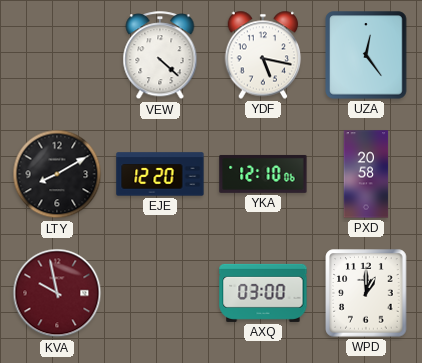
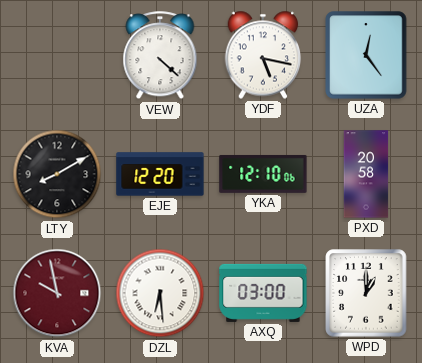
DZL: none -> 6:29
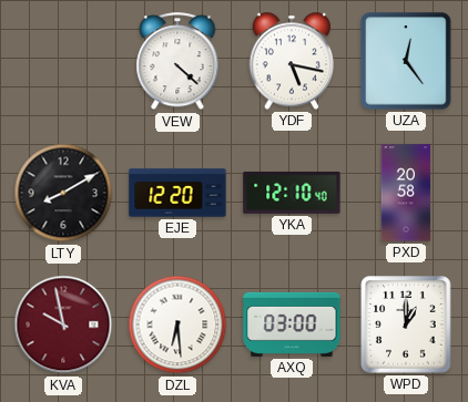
YKA: 12:10:06 -> 12:10:40
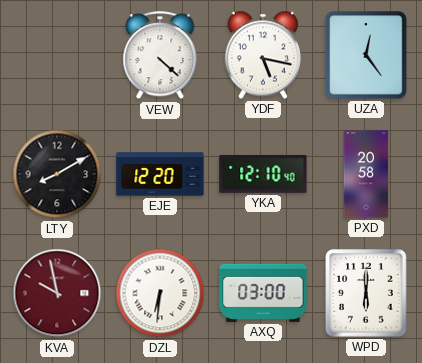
DZL: 6:29 -> 6:31
WPD: 1:00 -> 6:00
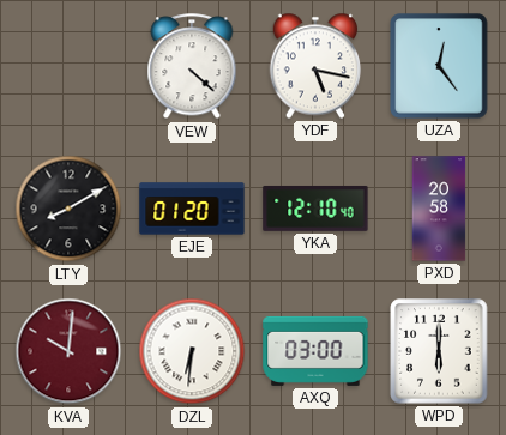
EJE: 12:20 -> 01:20
KVA: 9:58 -> 10:01
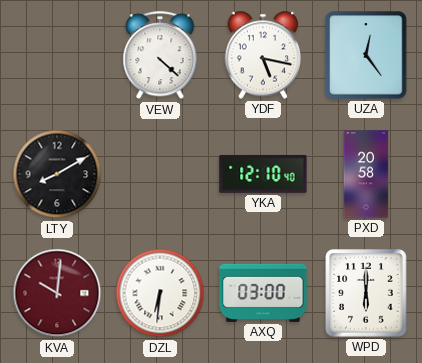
EJE: 01:20 -> none
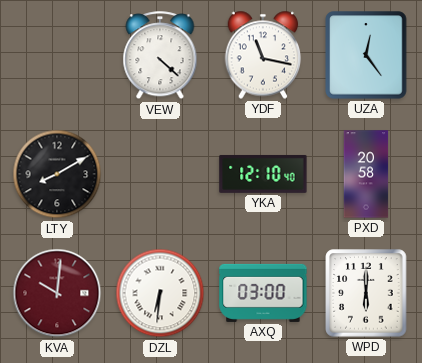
YDF: 5:17 -> 11:17
